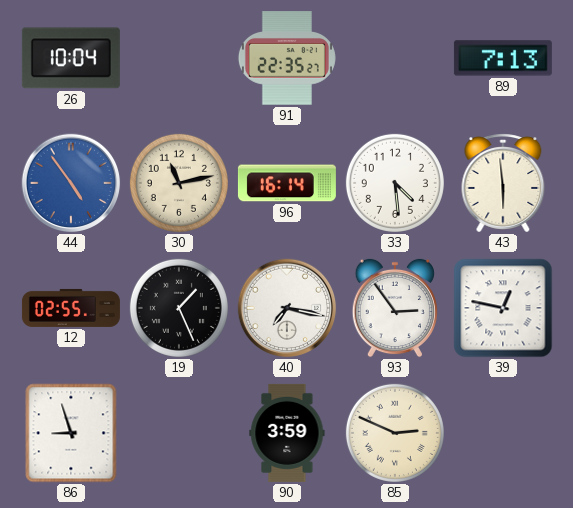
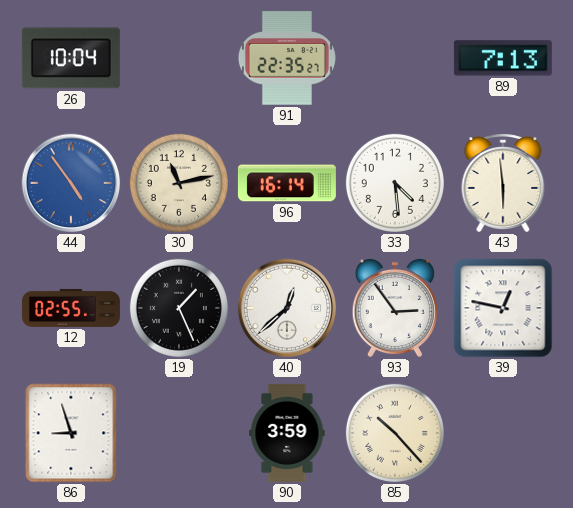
40: 7:17 -> 12:38
85: 2:49 -> 10:23
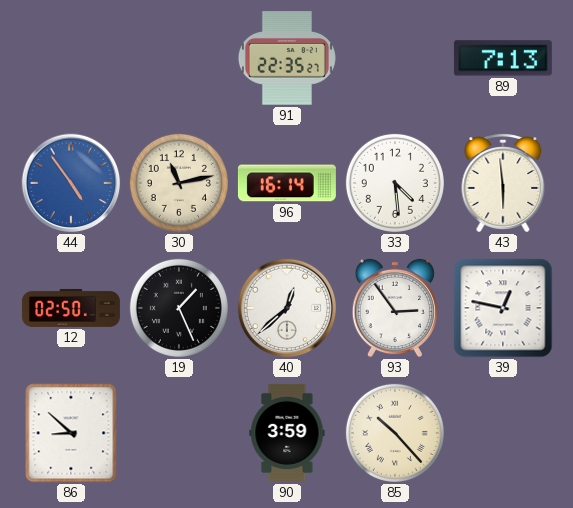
26: 10:04 -> none
12: 02:55 -> 02:50
86: 8:57 -> 8:52
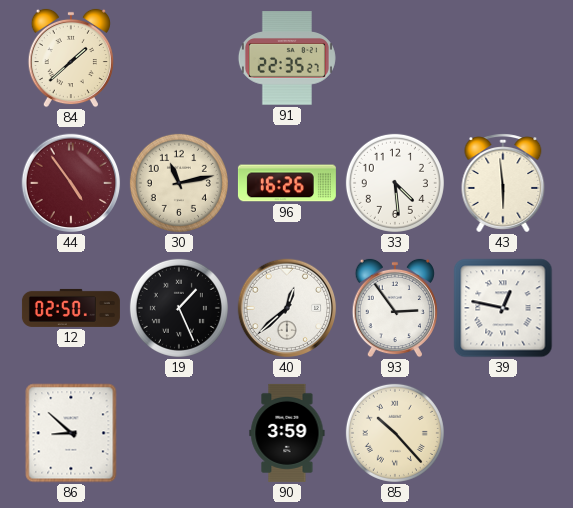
84: none -> 1:38
89: 7:13 -> none
44 dial: blue -> burgundy
96: 16:14 -> 16:26
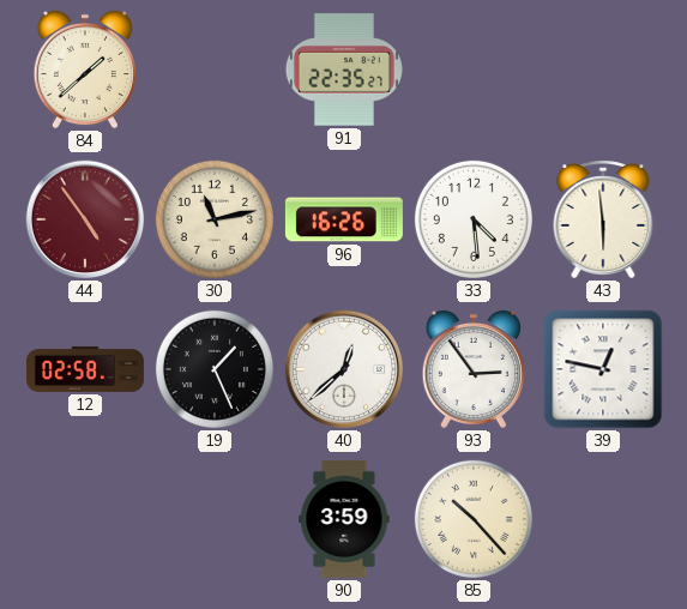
12: 02:50 -> 02:58
86: 8:52 -> none
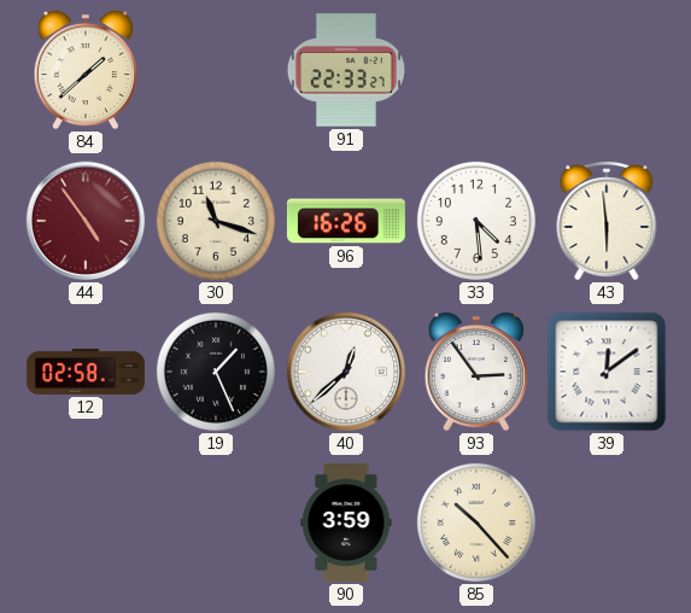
91: 22:35 -> 22:33
30: 11:13 -> 11:18
39: 12:47 -> 12:09
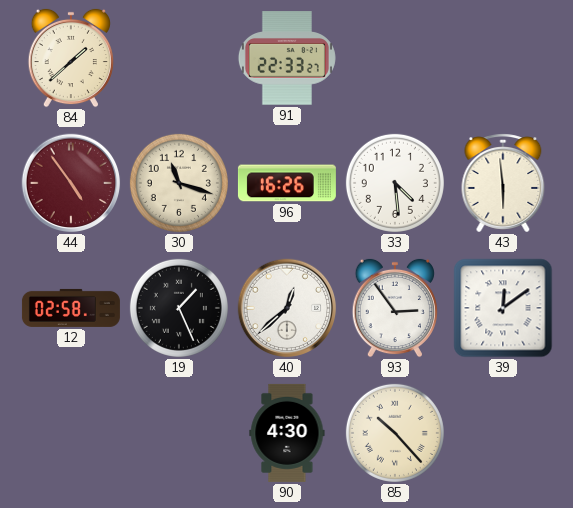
90: 3:59 -> 4:30
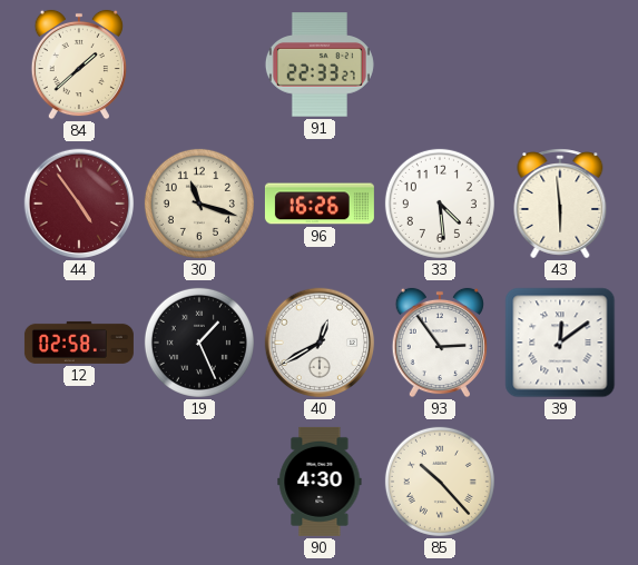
40: 12:38 -> 12:40
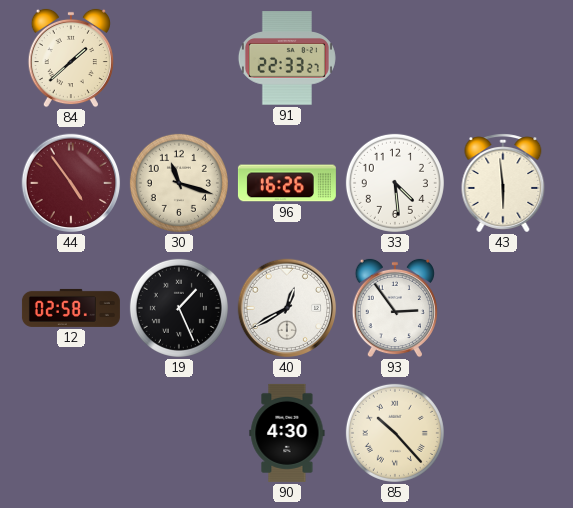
39: 12:09 -> none
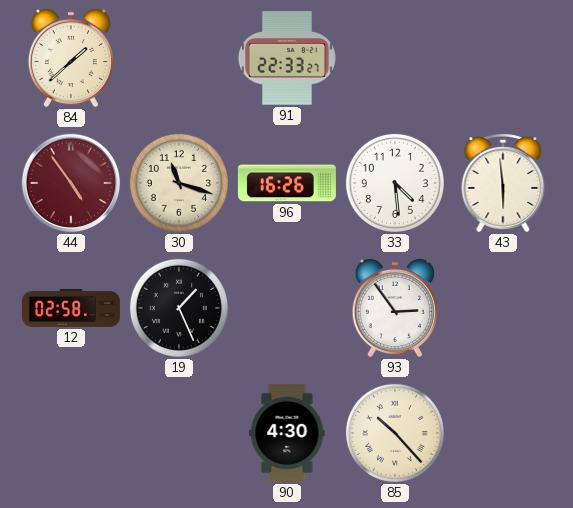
40: 12:40 -> none
